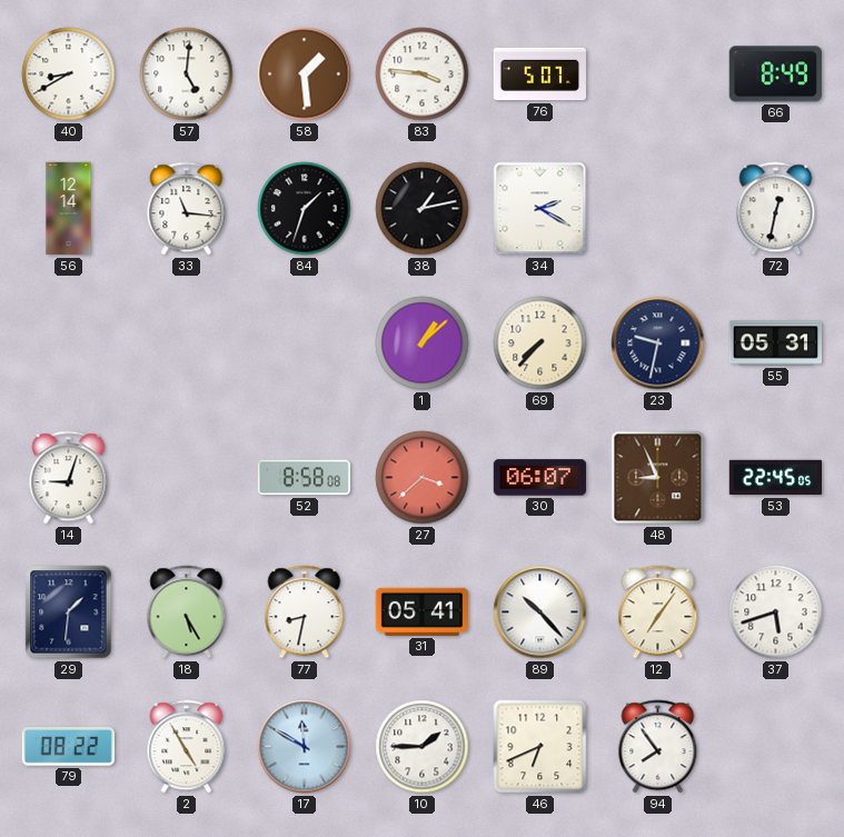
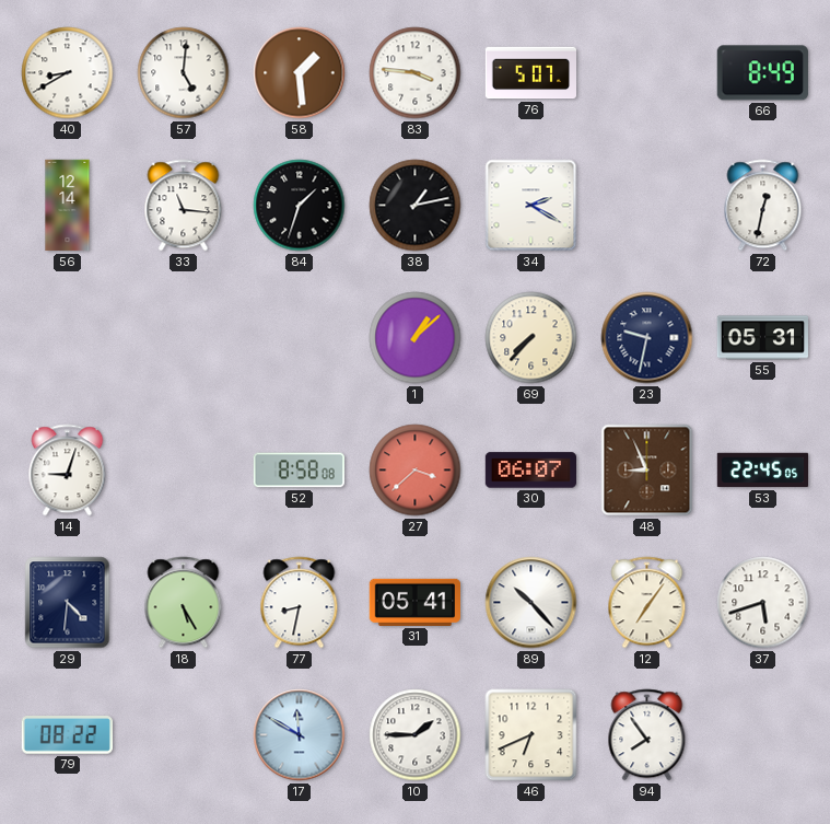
29: 1:31 -> 4:31
2: 4:55 -> none
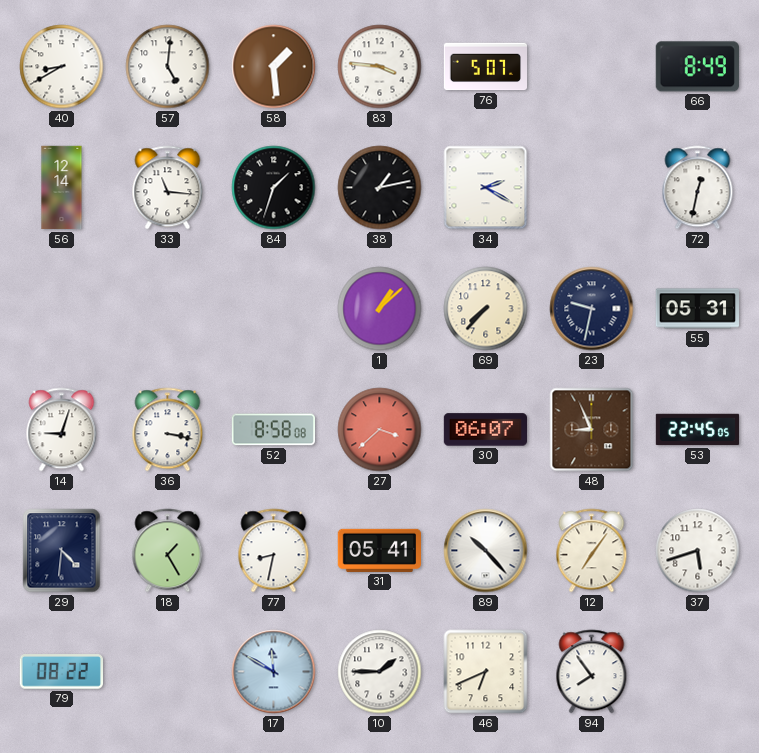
36: none -> 3:17
18: 5:25 -> 1:25
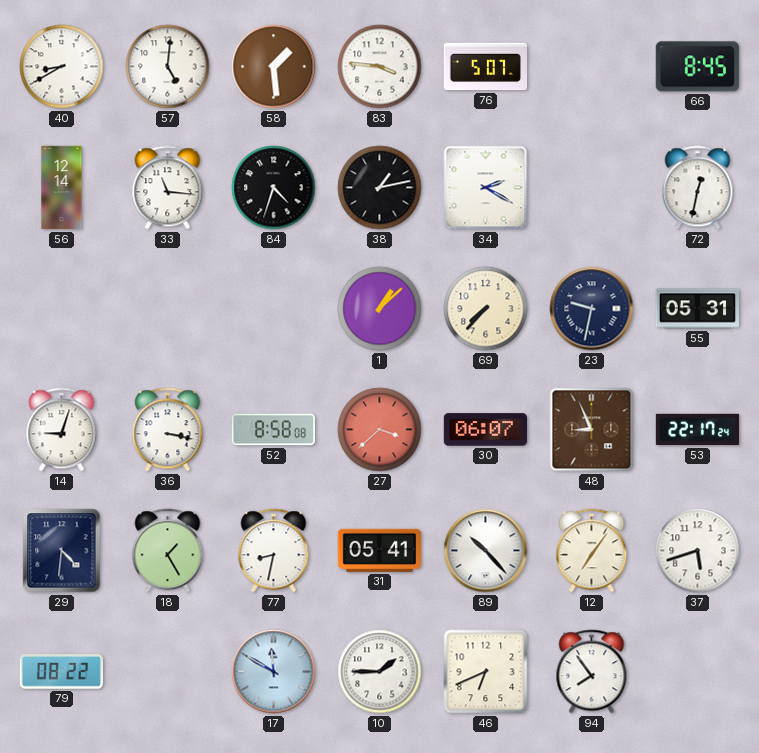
66: 8:49 -> 8:45
84: 1:33 -> 4:33
53: 22:45 -> 22:17
